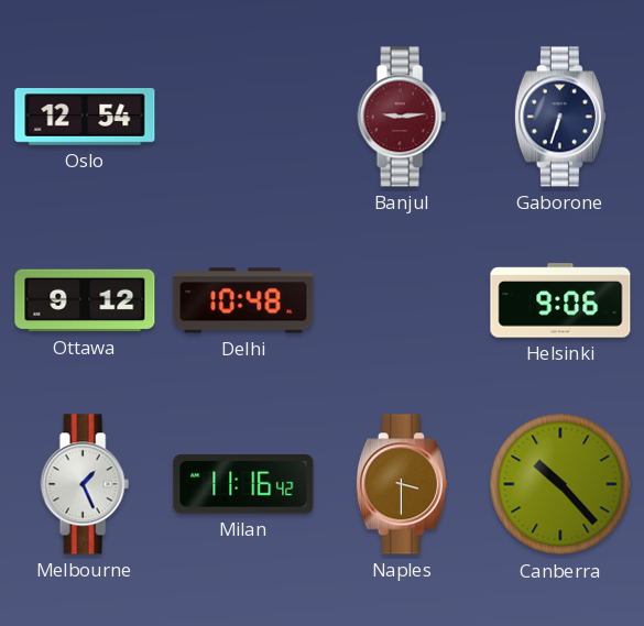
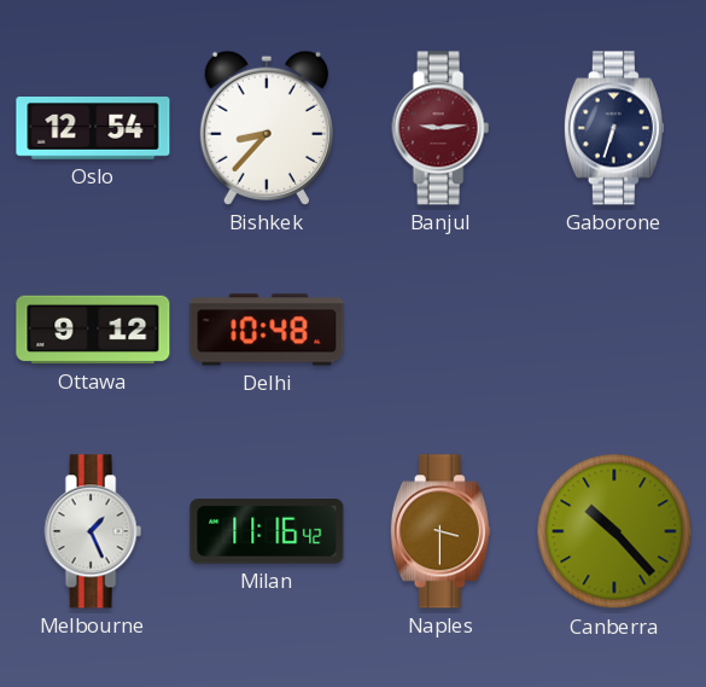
Bishkek: none -> 8:37
Helsinki: 9:06 -> none
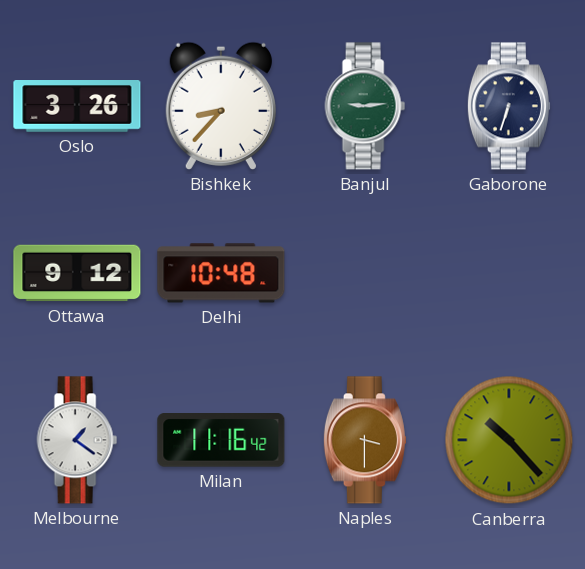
Oslo: 12:54 -> 3:26
Banjul dial: burgundy -> green
Melbourne: 1:26 -> 1:21
